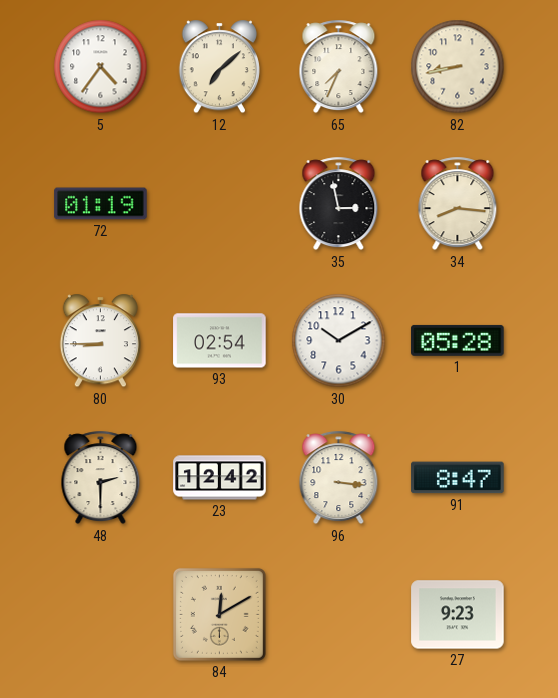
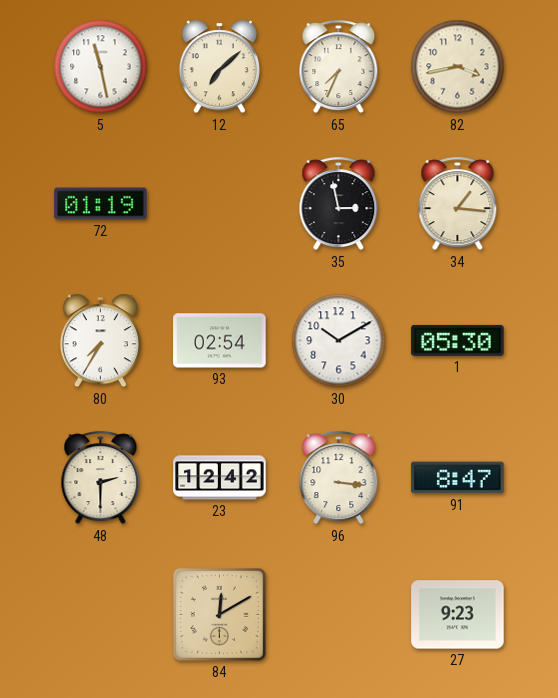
5: 4:36 -> 11:28
82: 8:43 -> 3:43
34: 8:16 -> 1:16
80: 8:45 -> 7:35
1: 05:28 -> 05:30
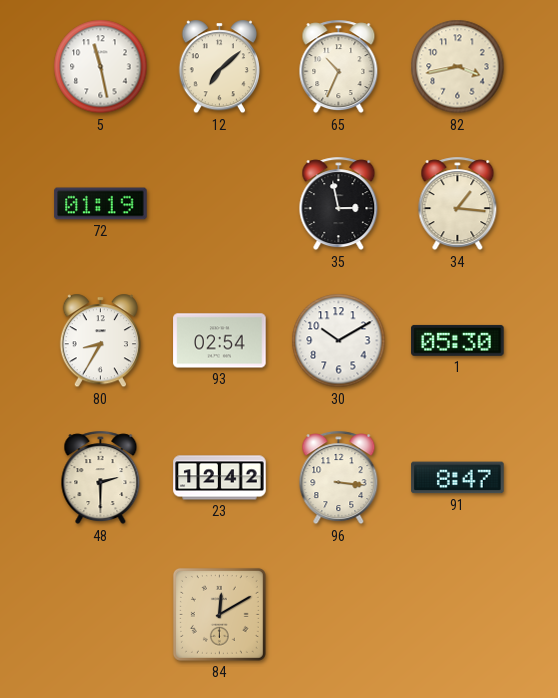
65: 7:34 -> 10:34
80: 7:35 -> 8:35
27: 9:23 -> none
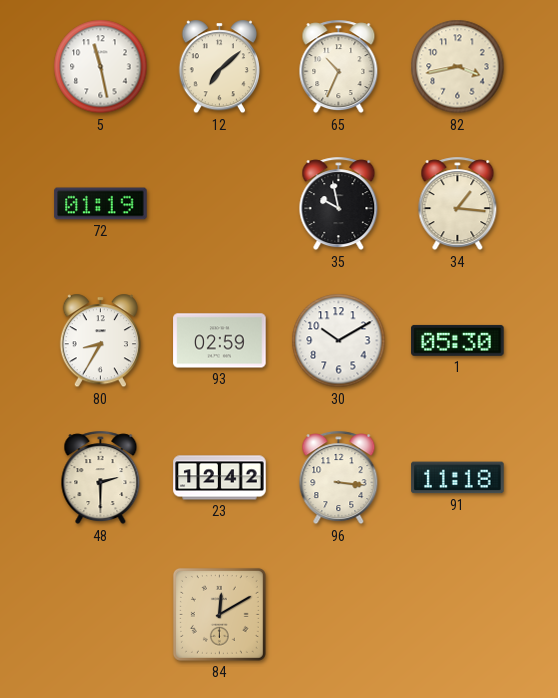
35: 2:58 -> 9:58
93: 02:54 -> 02:59
91: 8:47 -> 11:18
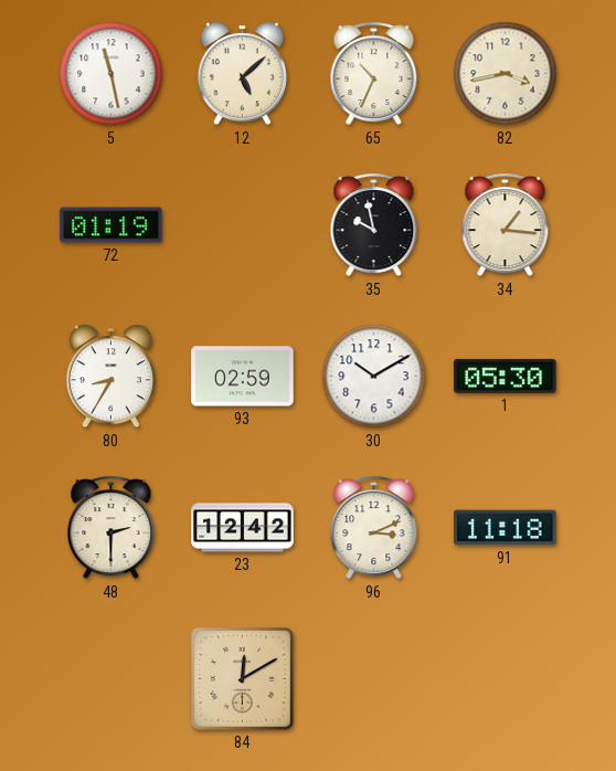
12: 7:08 -> 5:08
96: 3:16 -> 3:11
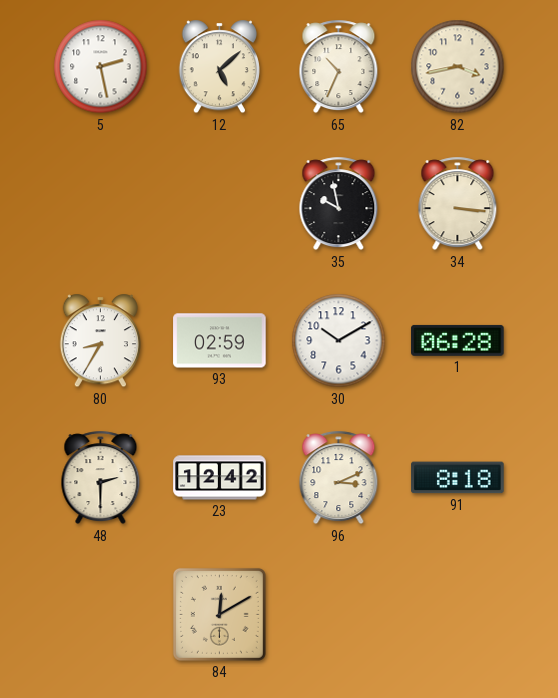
5: 11:28 -> 2:28
72: 01:19 -> none
34: 1:16 -> 3:16
1: 05:30 -> 06:28
91: 11:18 -> 8:18
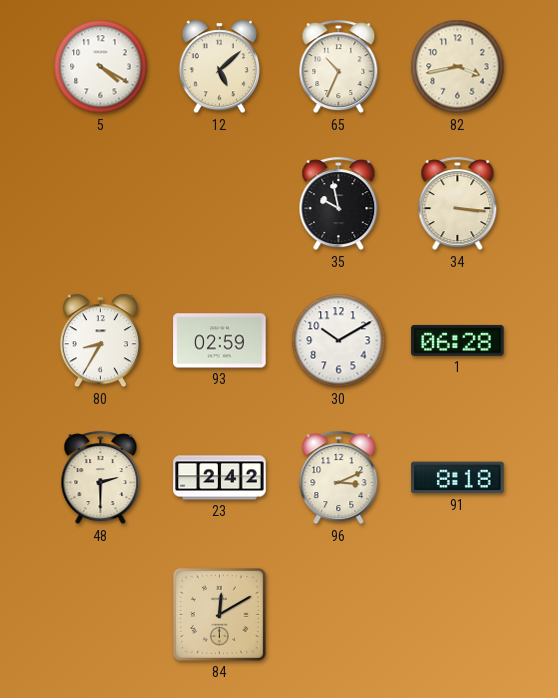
5: 2:28 -> 4:20
23: 12:42 -> 2:42
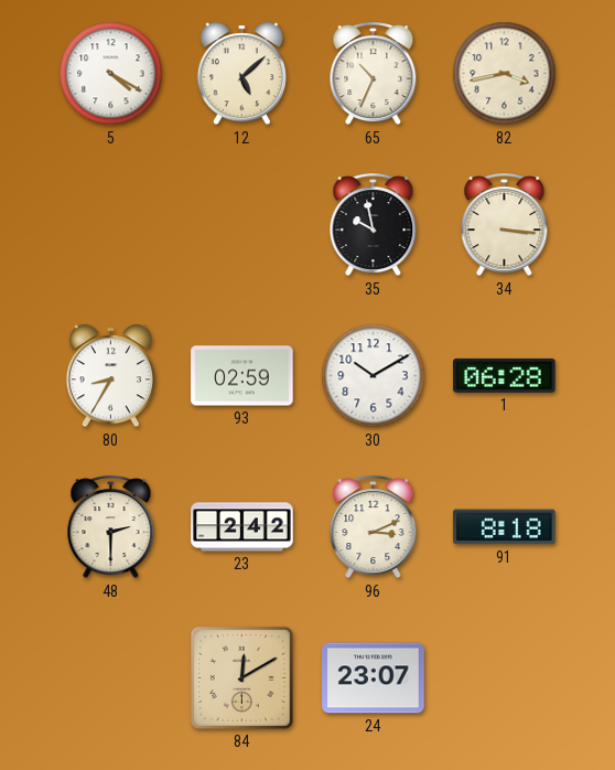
24: none -> 23:07
